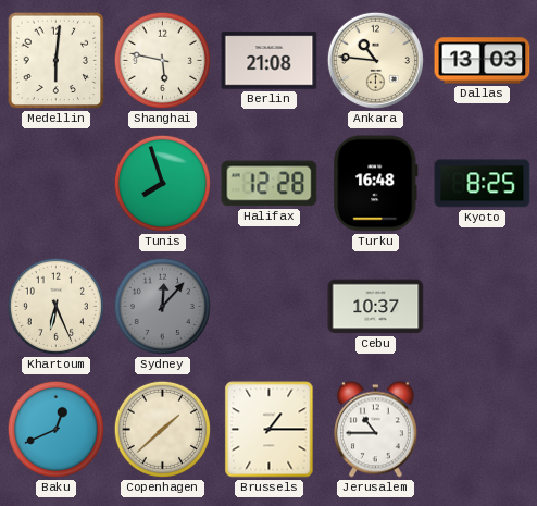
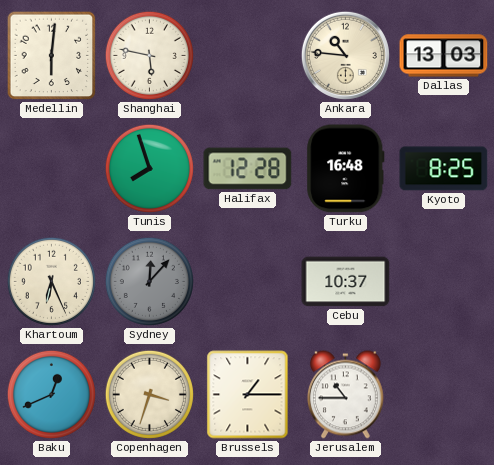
Berlin: 21:08 -> none
Copenhagen: 1:38 -> 3:33
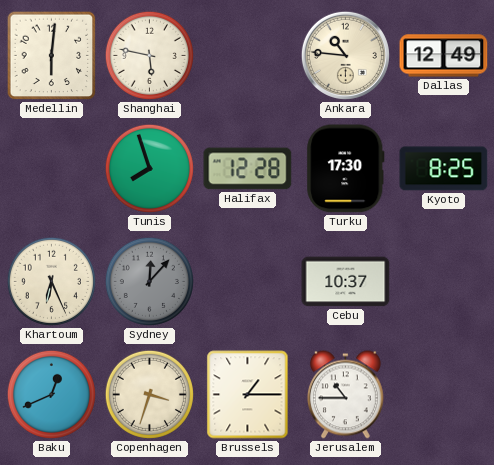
Dallas: 13:03 -> 12:49
Turku: 16:48 -> 17:30
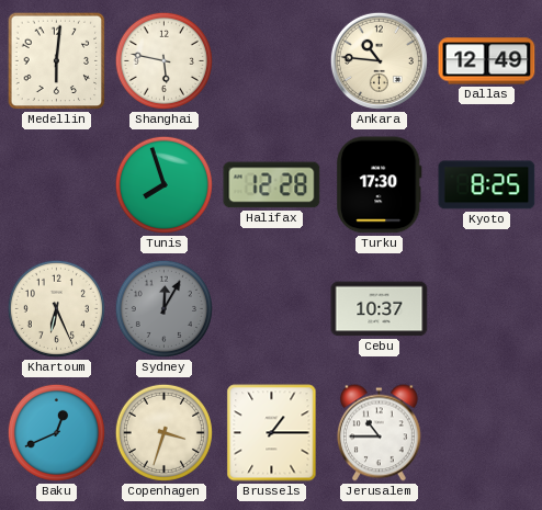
Sydney: 12:07 -> 12:05
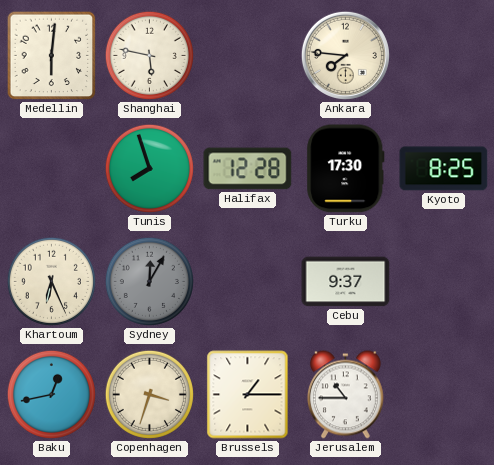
Ankara: 10:46 -> 7:46
Dallas: 12:49 -> none
Cebu: 10:37 -> 9:37
Baku: 12:41 -> 12:43
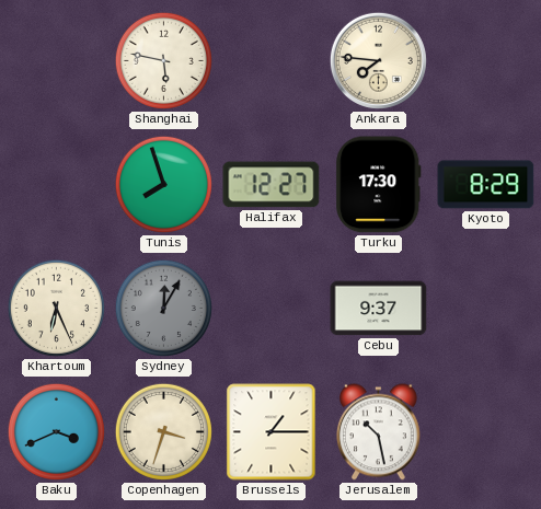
Medellin: 6:01 -> none
Halifax: 12:28 -> 12:27
Kyoto: 8:25 -> 8:29
Baku: 12:43 -> 3:41
Jerusalem: 10:45 -> 10:28
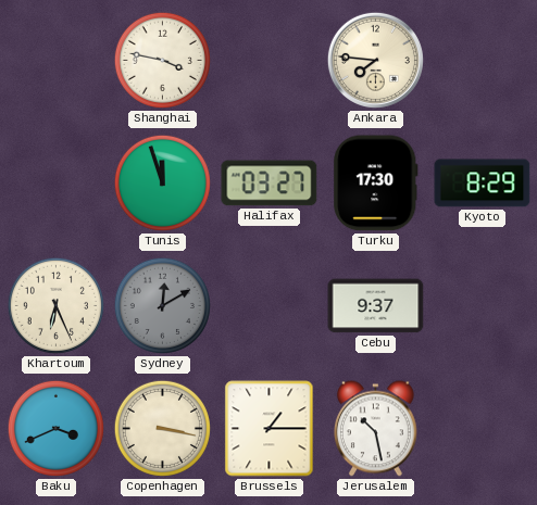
Shanghai: 5:47 -> 3:47
Tunis: 7:57 -> 11:57
Halifax: 12:27 -> 03:27
Sydney: 12:05 -> 12:10
Copenhagen: 3:33 -> 3:17
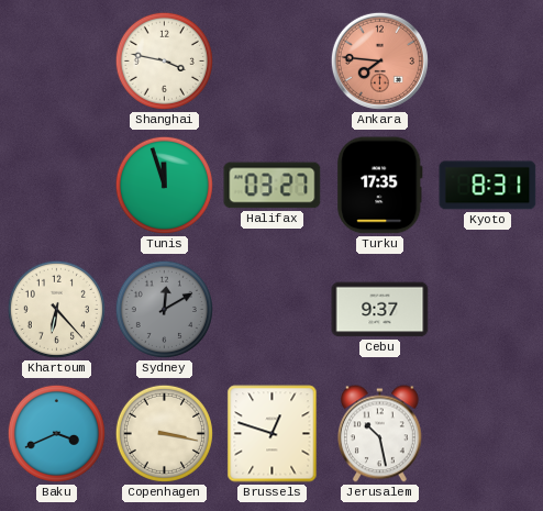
Ankara dial: cream -> salmon
Turku: 17:30 -> 17:35
Kyoto: 8:29 -> 8:31
Khartoum: 6:26 -> 6:23
Brussels: 1:15 -> 12:48
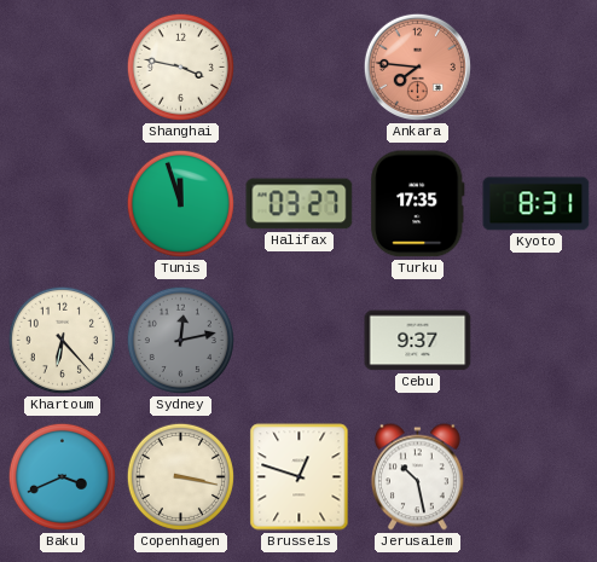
Sydney: 12:10 -> 12:13
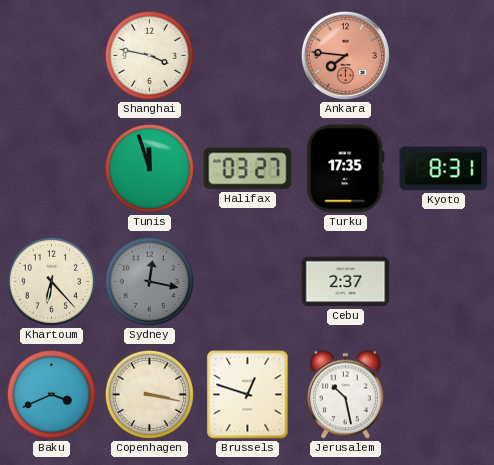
Sydney: 12:13 -> 12:17
Cebu: 9:37 -> 2:37
